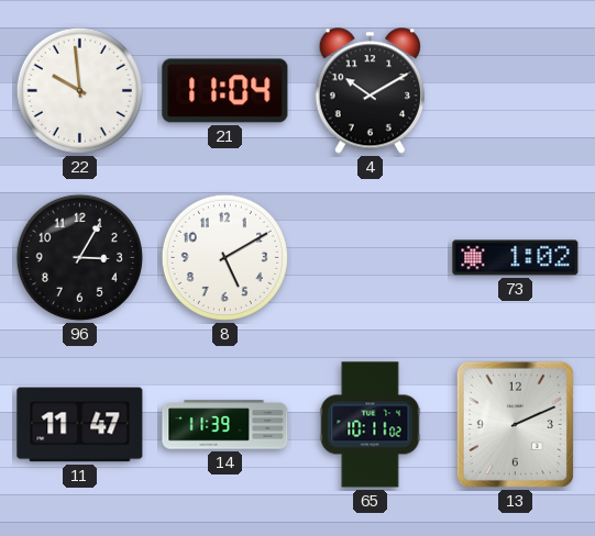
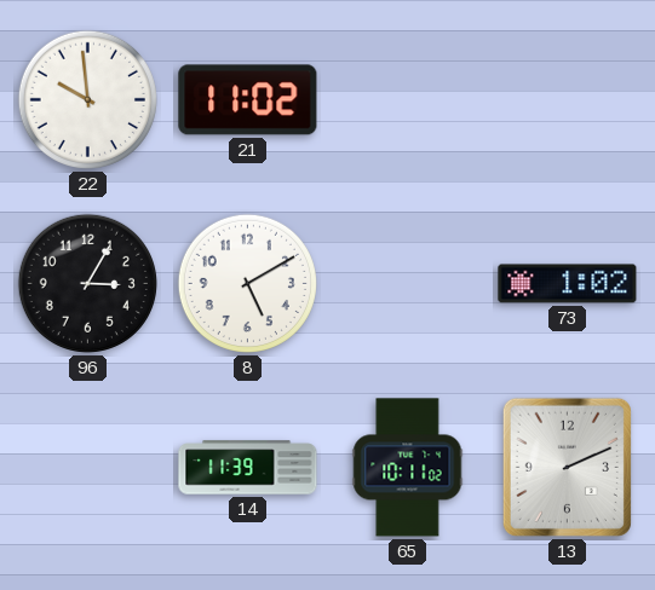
21: 11:04 -> 11:02
4: 10:10 -> none
11: 11:47 -> none
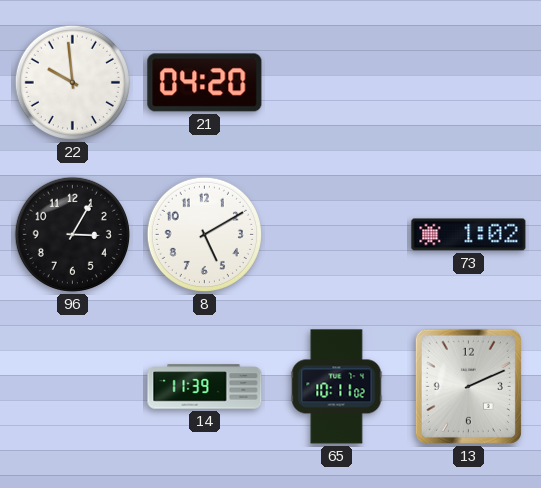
21: 11:02 -> 04:20
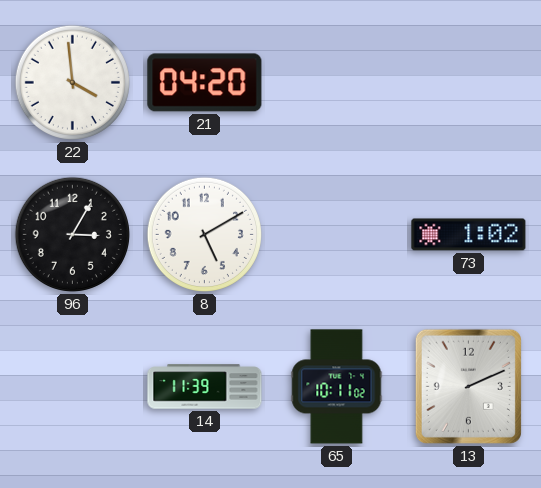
22: 9:59 -> 3:59
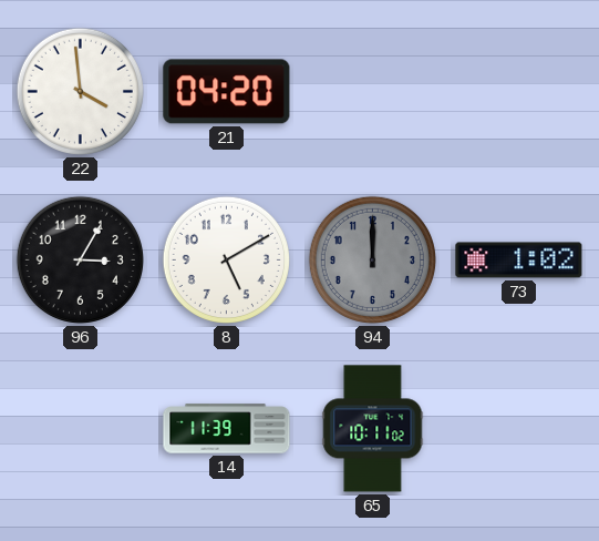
94: none -> 12:00
13: 2:11 -> none
